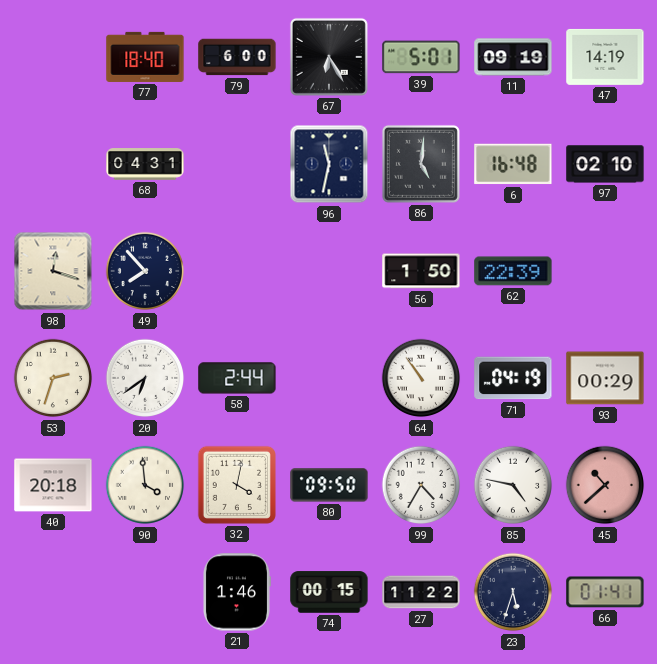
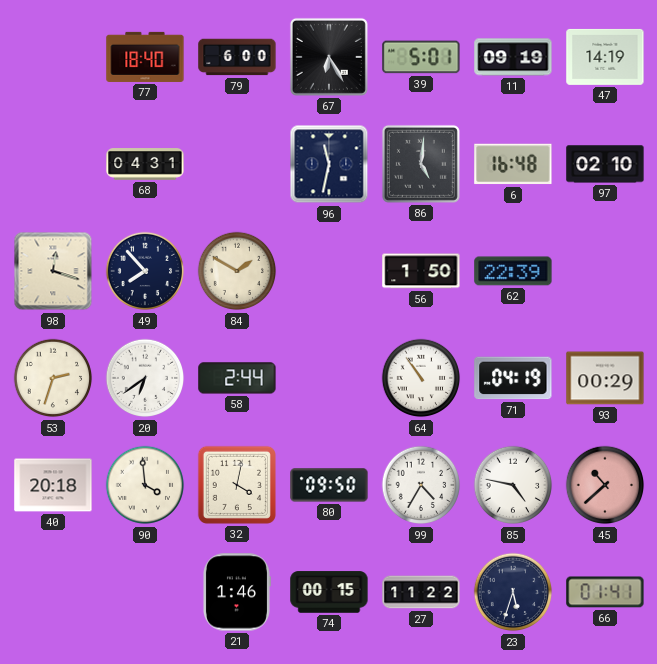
84: none -> 1:50
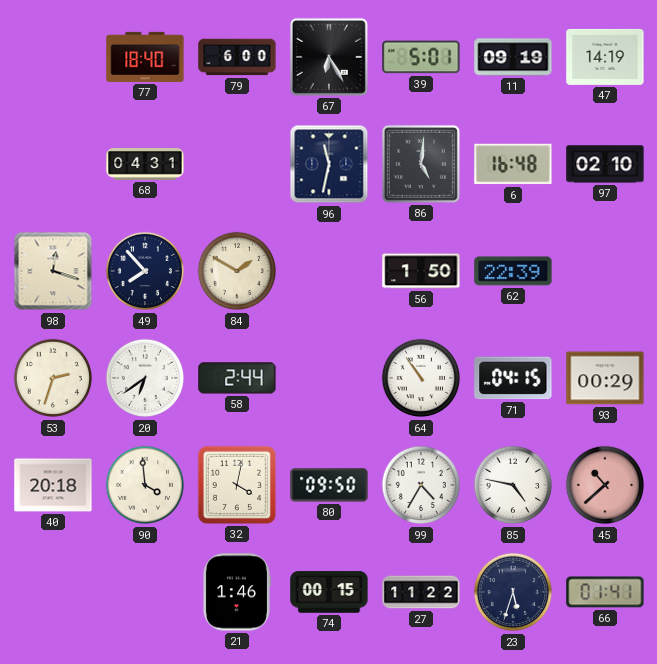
71: 04:19 -> 04:15
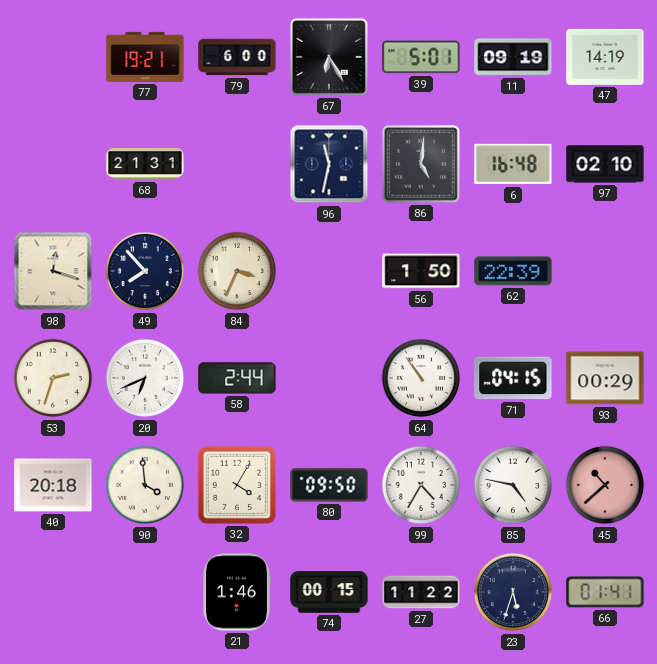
77: 18:40 -> 19:21
68: 04:31 -> 21:31
84: 1:50 -> 3:34
20: 6:39 -> 6:41
32: 4:02 -> 4:05
